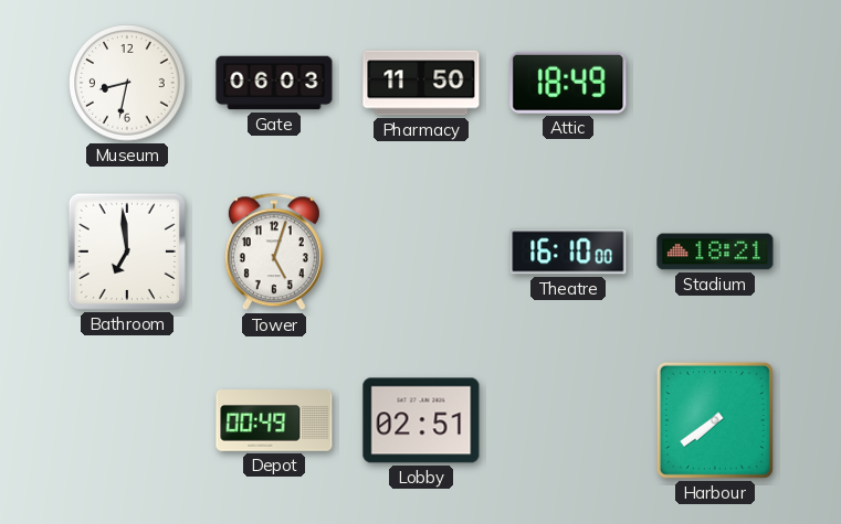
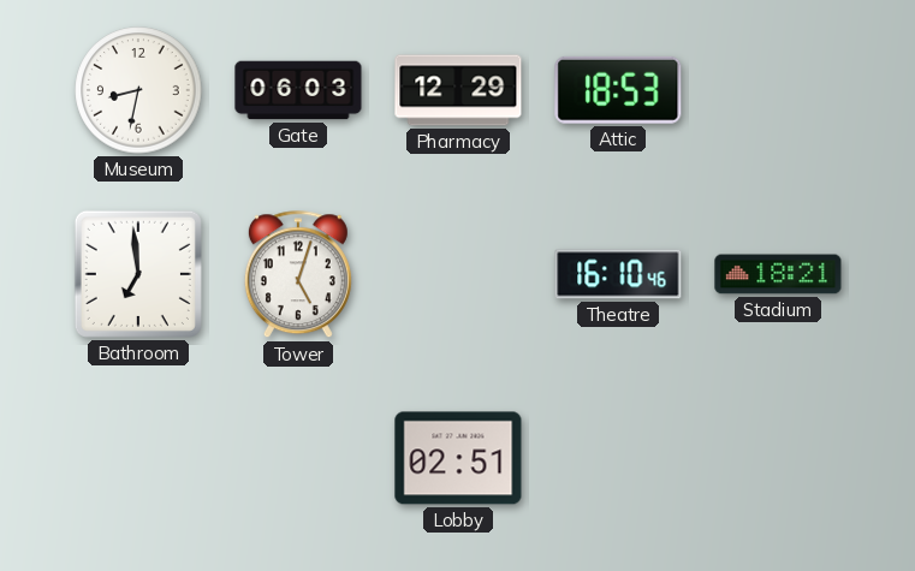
Pharmacy: 11:50 -> 12:29
Attic: 18:49 -> 18:53
Theatre: 16:10:00 -> 16:10:46
Depot: 00:49 -> none
Harbour: 7:39 -> none
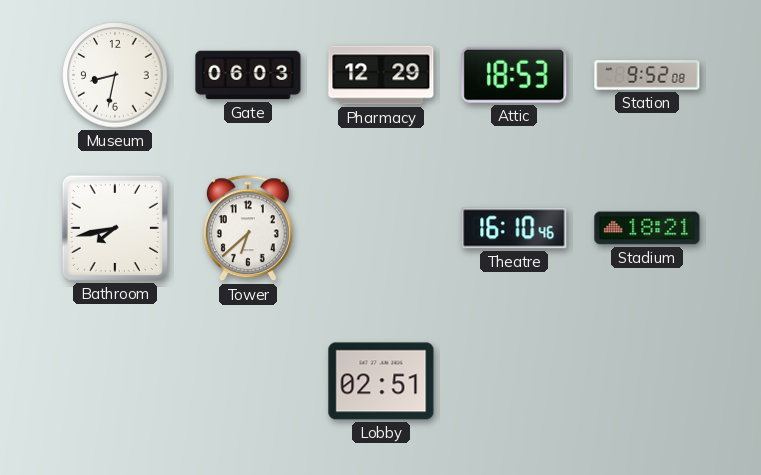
Station: none -> 9:52
Bathroom: 6:59 -> 7:43
Tower: 5:03 -> 6:38
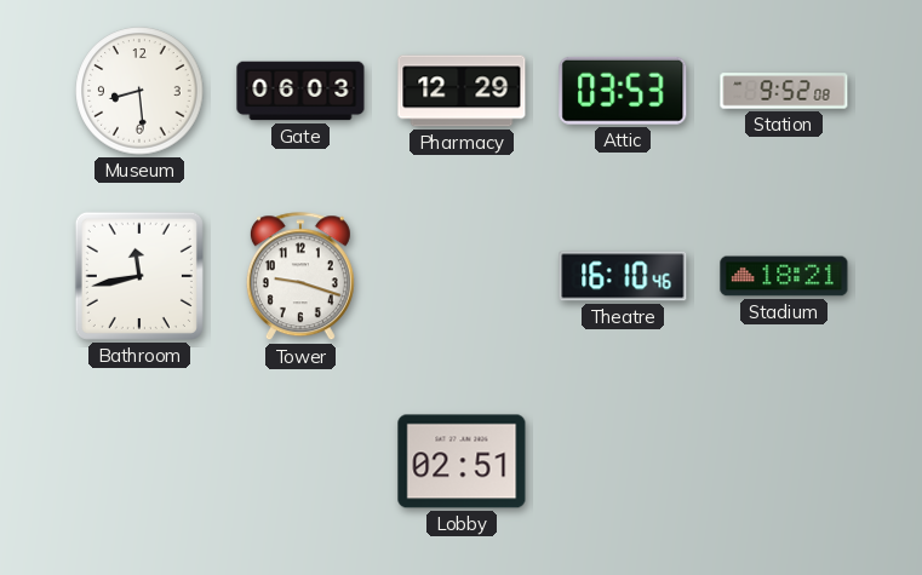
Museum: 8:32 -> 8:29
Attic: 18:53 -> 03:53
Bathroom: 7:43 -> 11:43
Tower: 6:38 -> 9:18
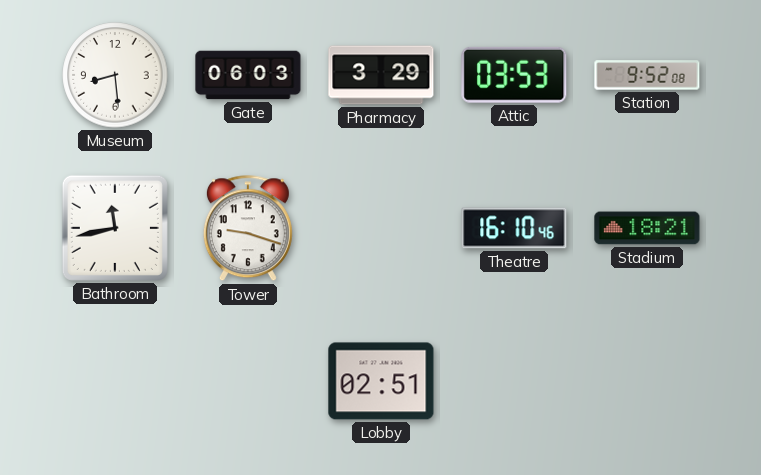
Pharmacy: 12:29 -> 3:29
